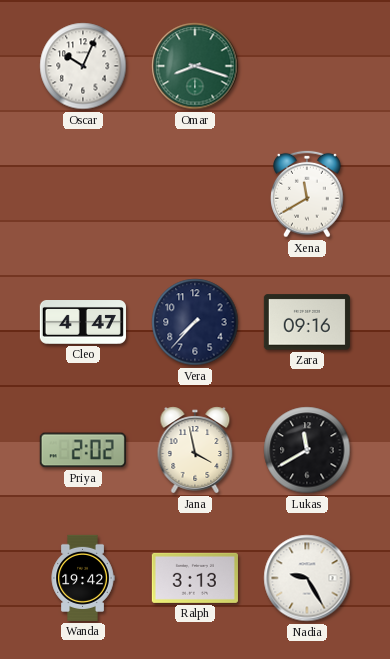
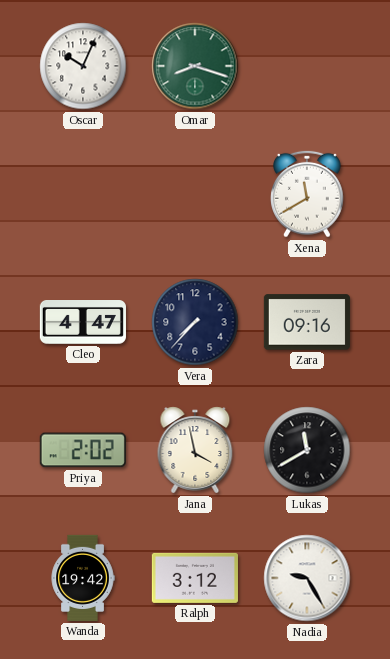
Ralph: 3:13 -> 3:12
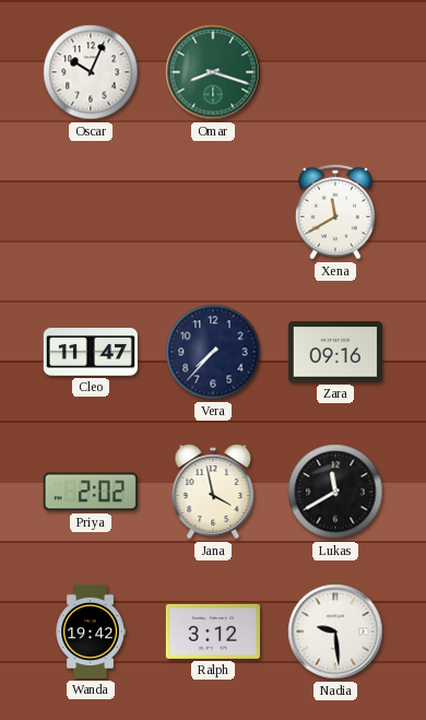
Cleo: 4:47 -> 11:47
Nadia: 9:25 -> 9:29
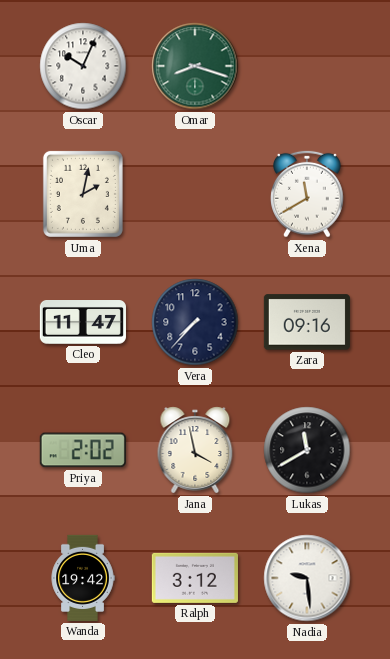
Uma: none -> 2:02
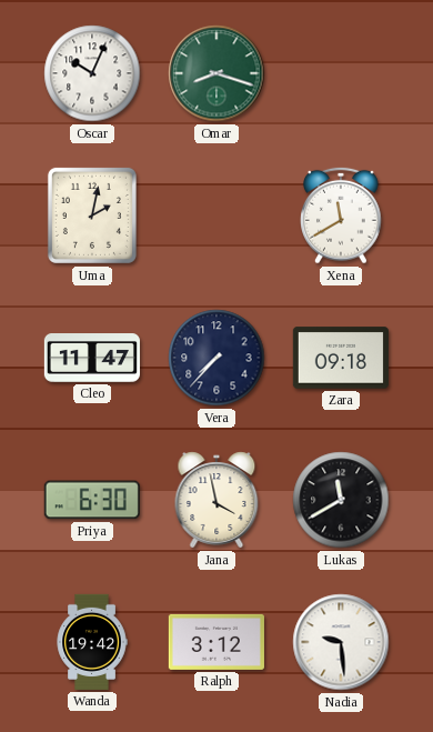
Zara: 09:16 -> 09:18
Priya: 2:02 -> 6:30
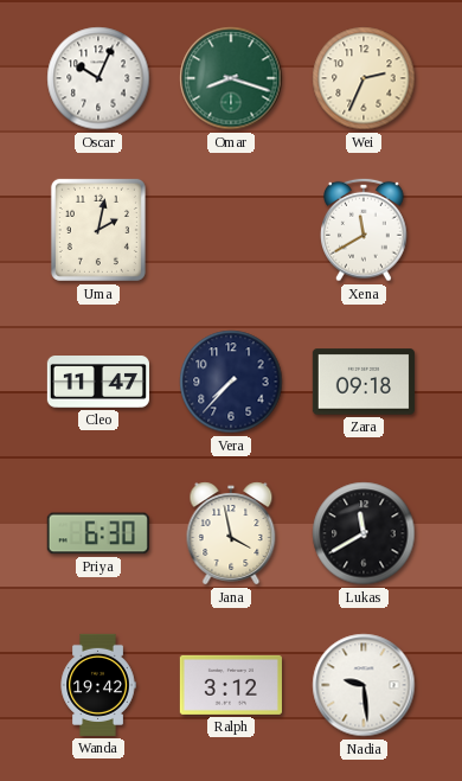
Wei: none -> 2:34
